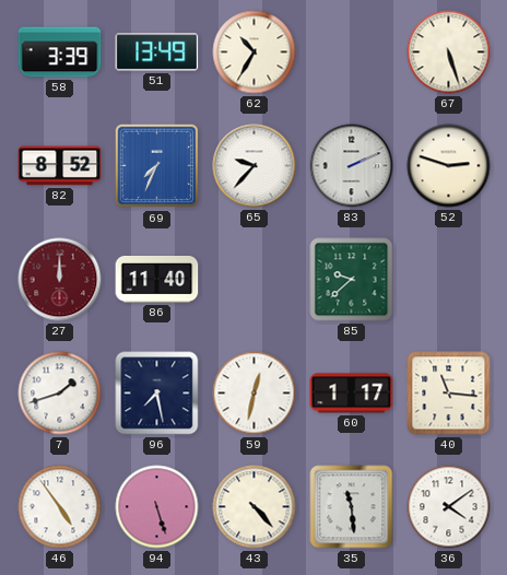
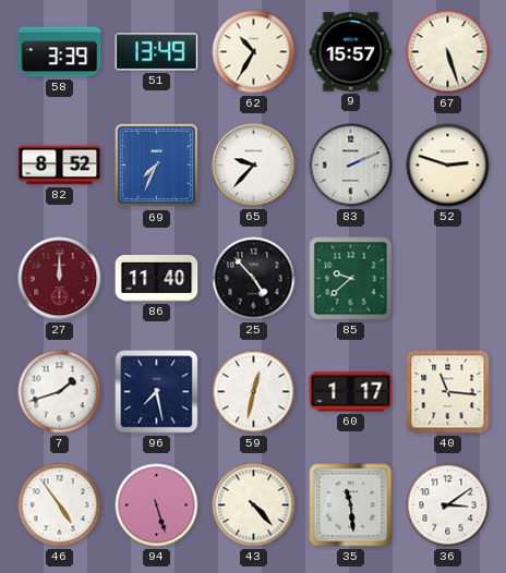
9: none -> 15:57
25: none -> 4:53
36: 4:09 -> 3:09
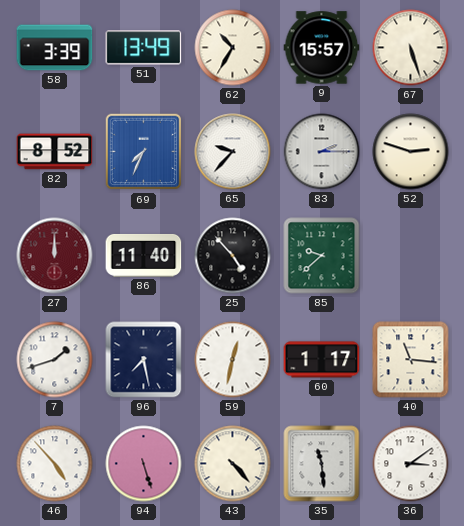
83: 2:11 -> 2:15
46: 4:54 -> 4:53
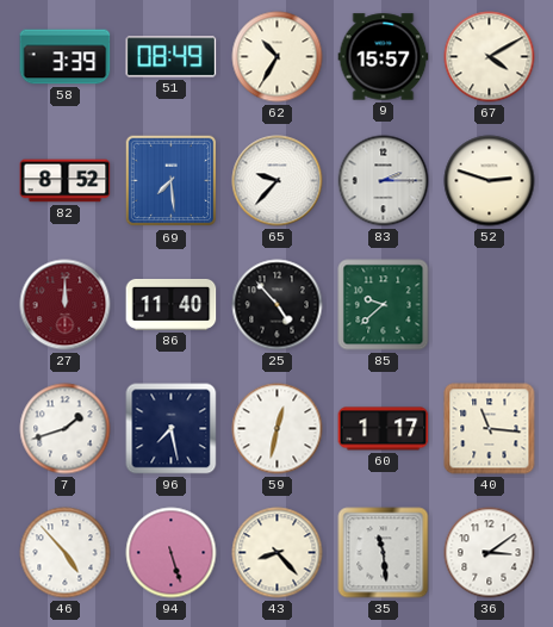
51: 13:49 -> 08:49
67: 5:27 -> 4:10
69: 7:34 -> 7:29
43: 4:23 -> 8:23
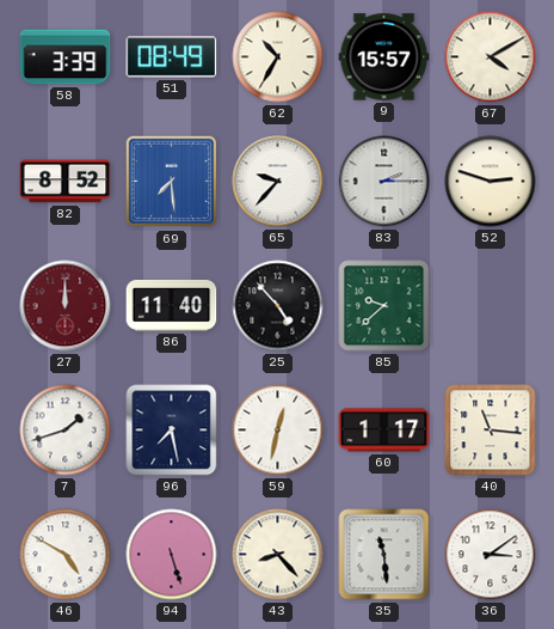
46: 4:53 -> 4:50
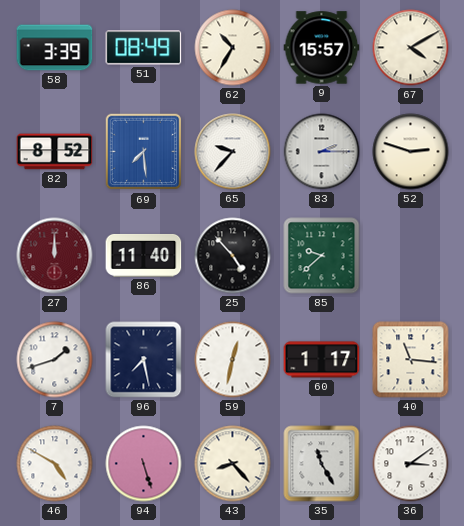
35: 11:29 -> 11:25
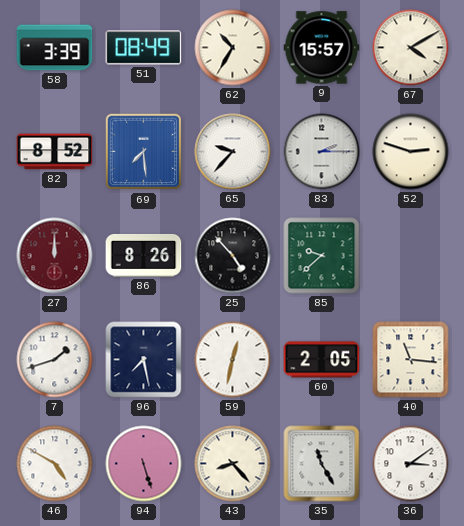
86: 11:40 -> 8:26
60: 1:17 -> 2:05
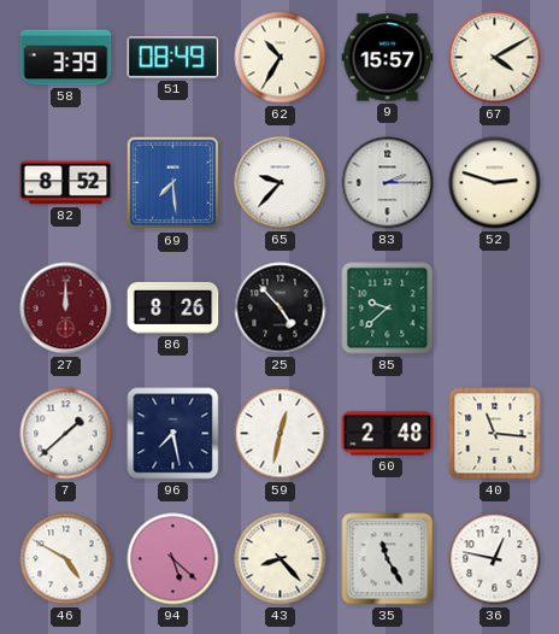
7: 1:42 -> 1:38
60: 2:05 -> 2:48
94: 5:27 -> 5:22
36: 3:09 -> 12:47
